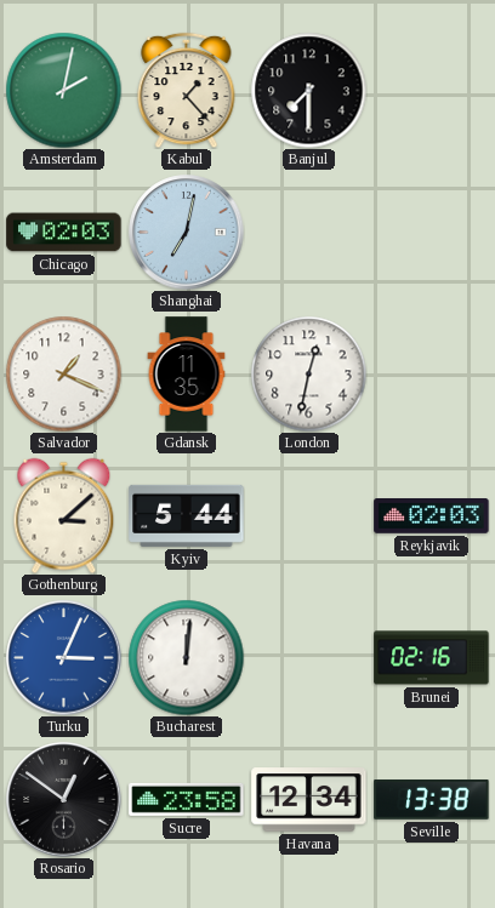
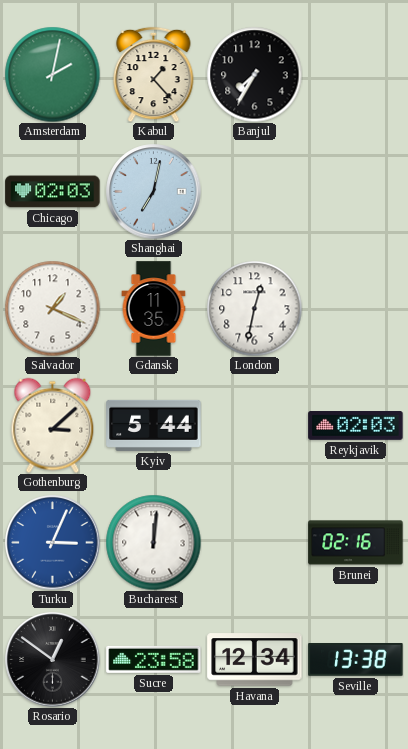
Banjul: 7:30 -> 7:35
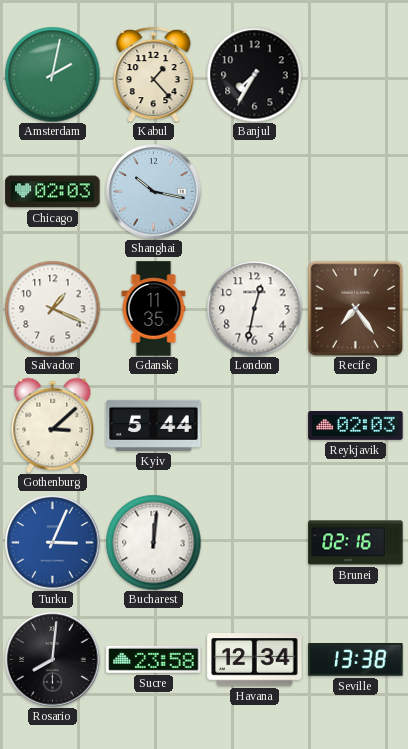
Shanghai: 7:02 -> 10:17
Recife: none -> 7:24
Rosario: 12:51 -> 8:01
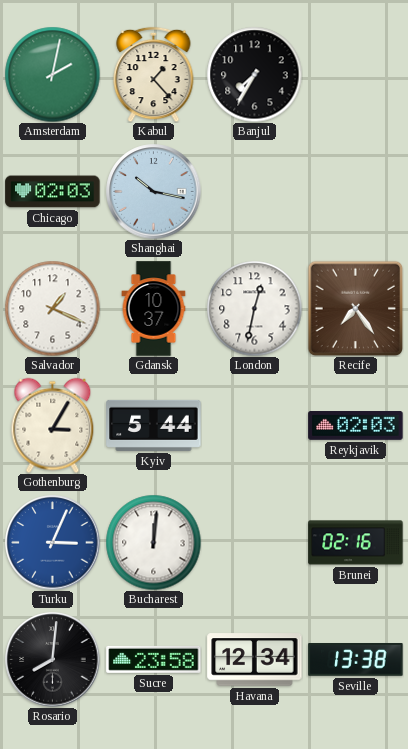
Gdansk: 11:35 -> 10:37
Gothenburg: 3:08 -> 3:05
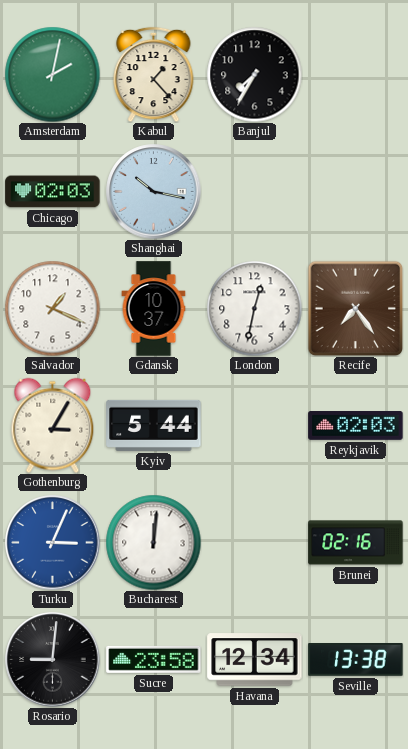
Rosario: 8:01 -> 9:01
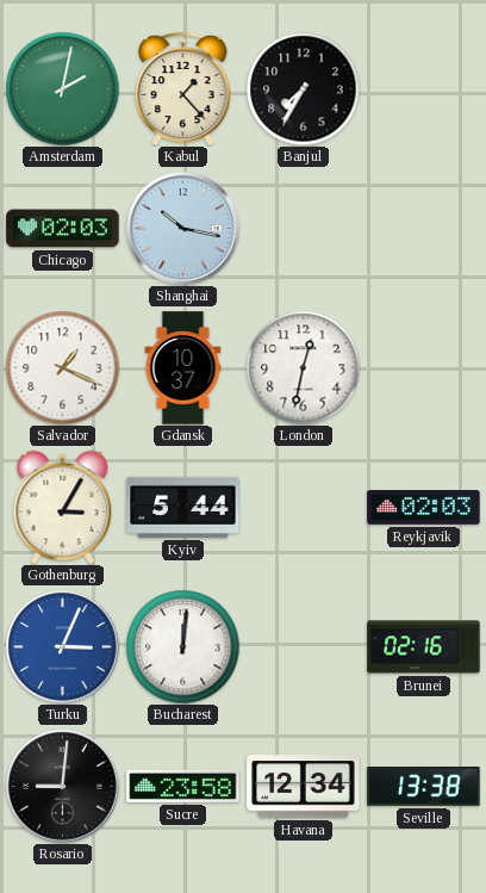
Recife: 7:24 -> none
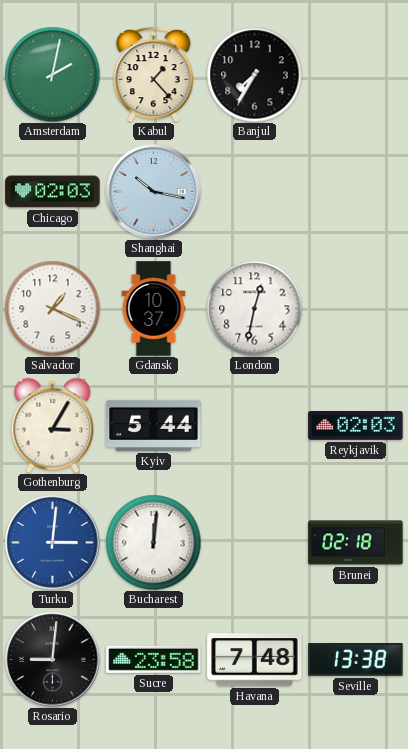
Turku: 3:04 -> 3:01
Brunei: 02:16 -> 02:18
Havana: 12:34 -> 7:48
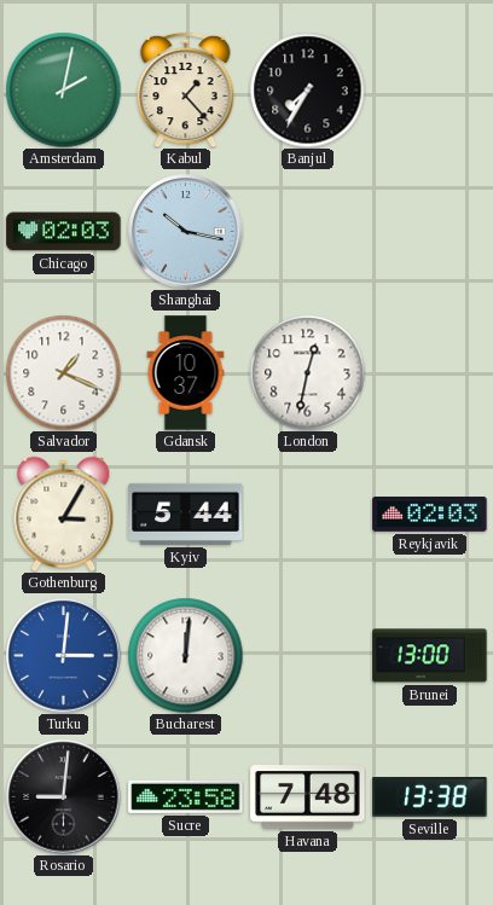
Brunei: 02:18 -> 13:00
